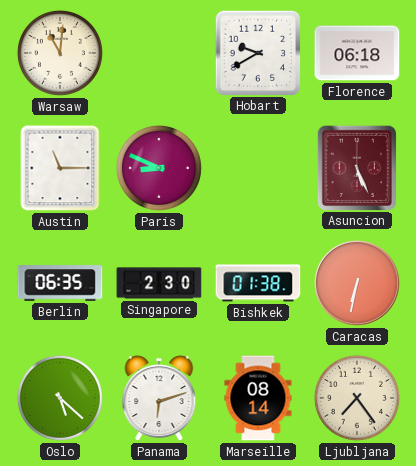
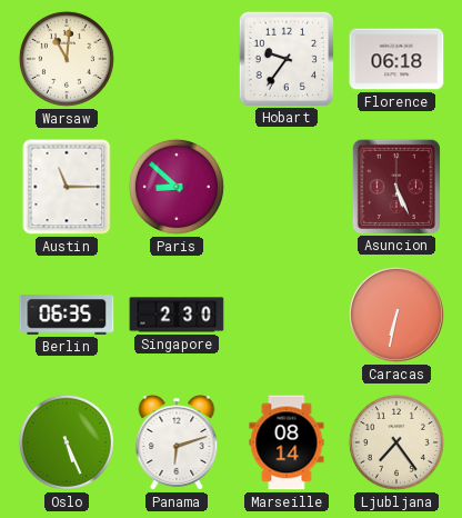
Hobart: 9:40 -> 9:36
Paris: 8:49 -> 8:52
Bishkek: 01:38 -> none
Oslo: 5:22 -> 5:26
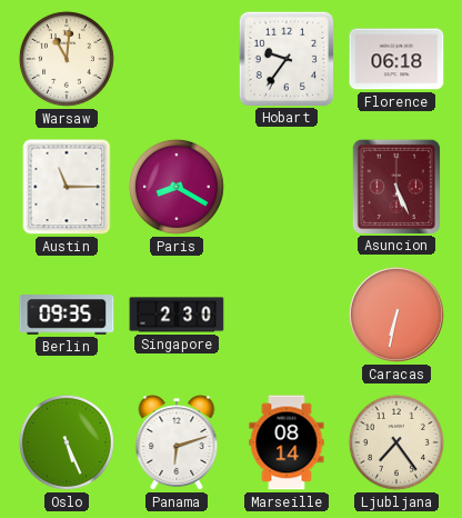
Paris: 8:52 -> 8:20
Berlin: 06:35 -> 09:35
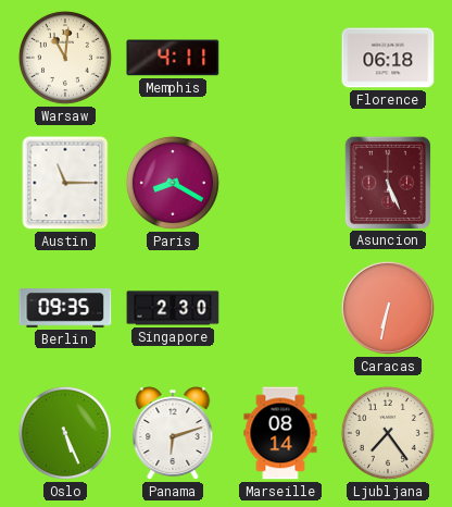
Memphis: none -> 4:11
Hobart: 9:36 -> none
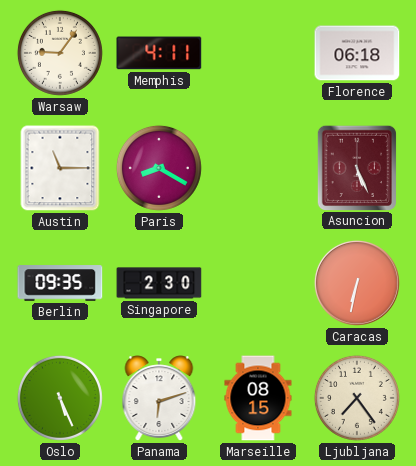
Warsaw: 11:01 -> 9:06
Marseille: 08:14 -> 08:15
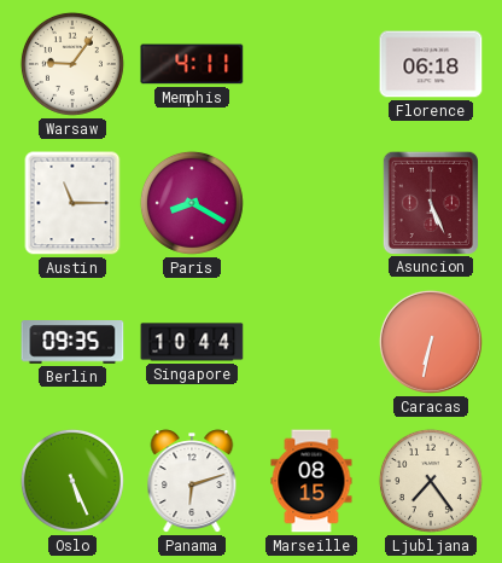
Singapore: 2:30 -> 10:44
